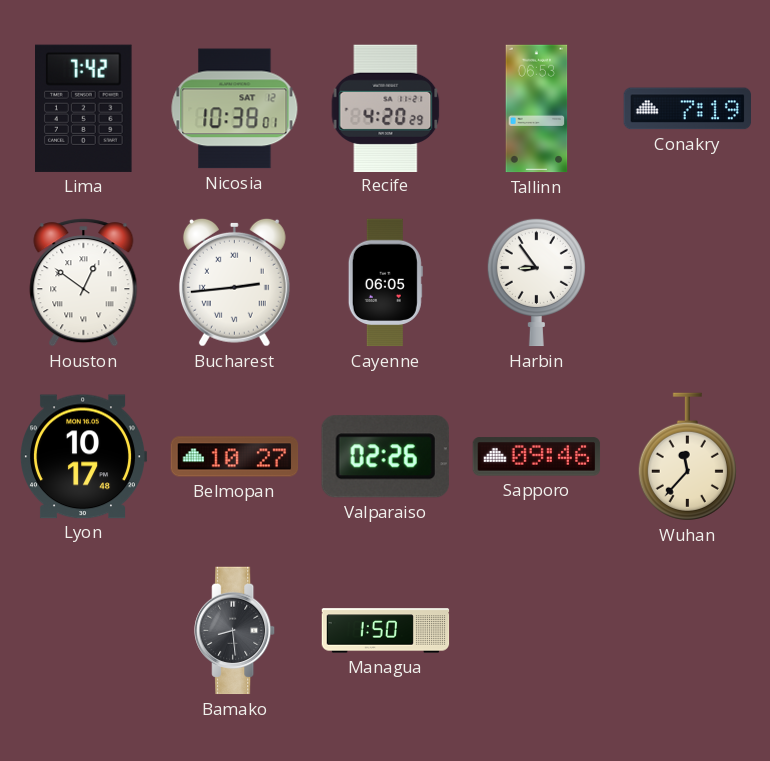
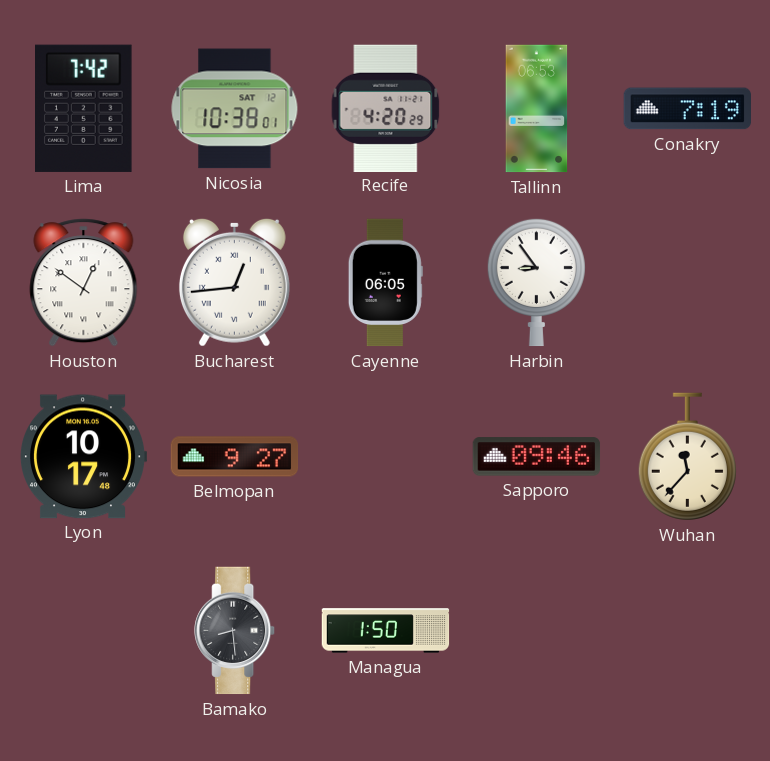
Bucharest: 2:44 -> 12:44
Belmopan: 10:27 -> 9:27
Valparaiso: 02:26 -> none
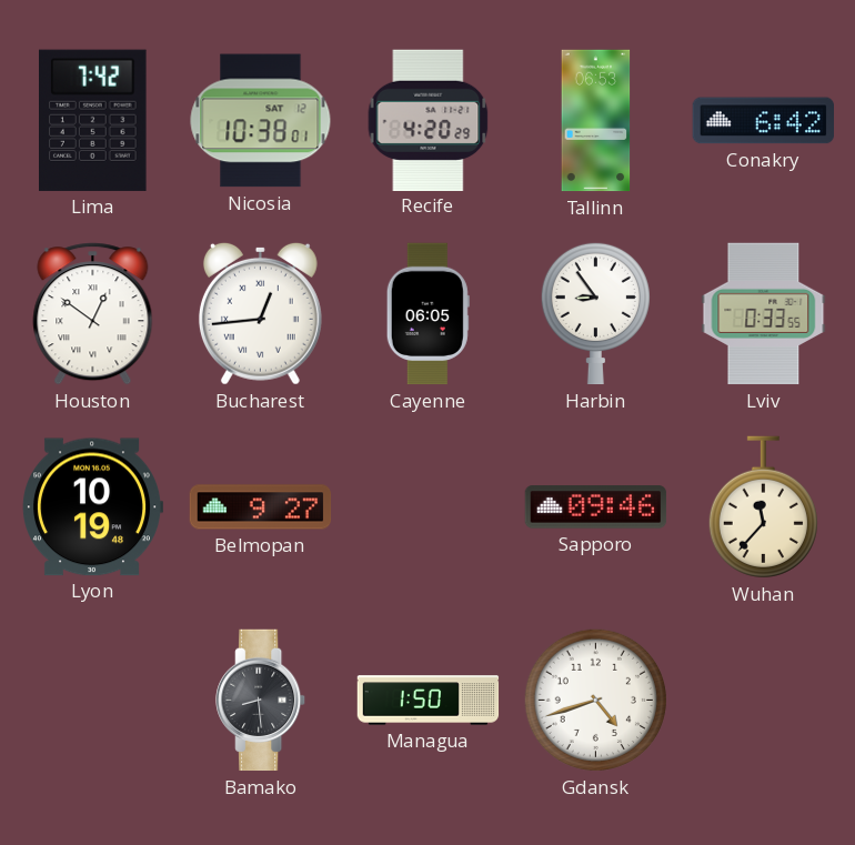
Conakry: 7:19 -> 6:42
Lviv: none -> 0:33
Lyon: 10:17 -> 10:19
Gdansk: none -> 4:42
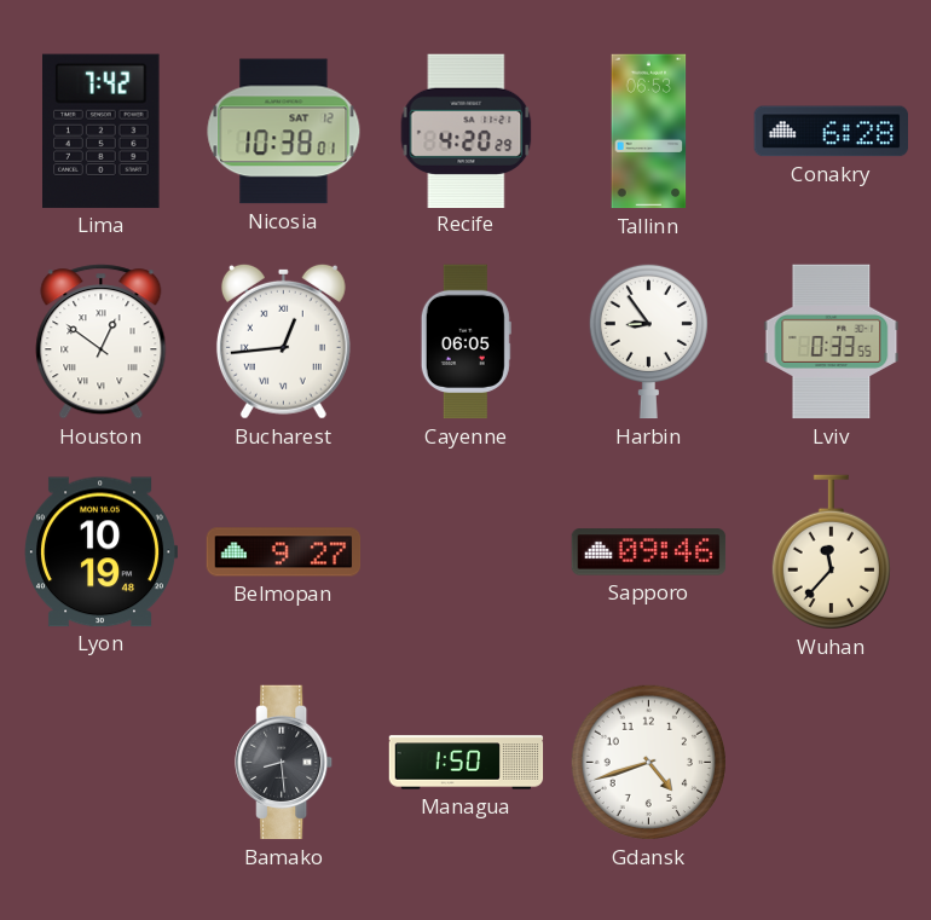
Conakry: 6:42 -> 6:28
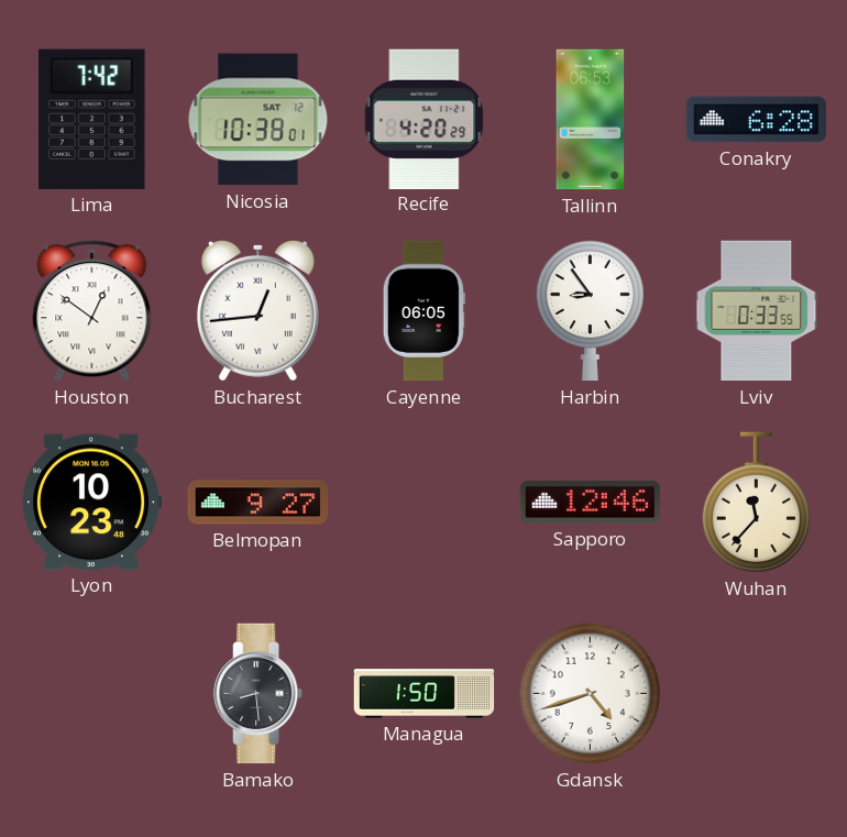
Lyon: 10:19 -> 10:23
Sapporo: 09:46 -> 12:46
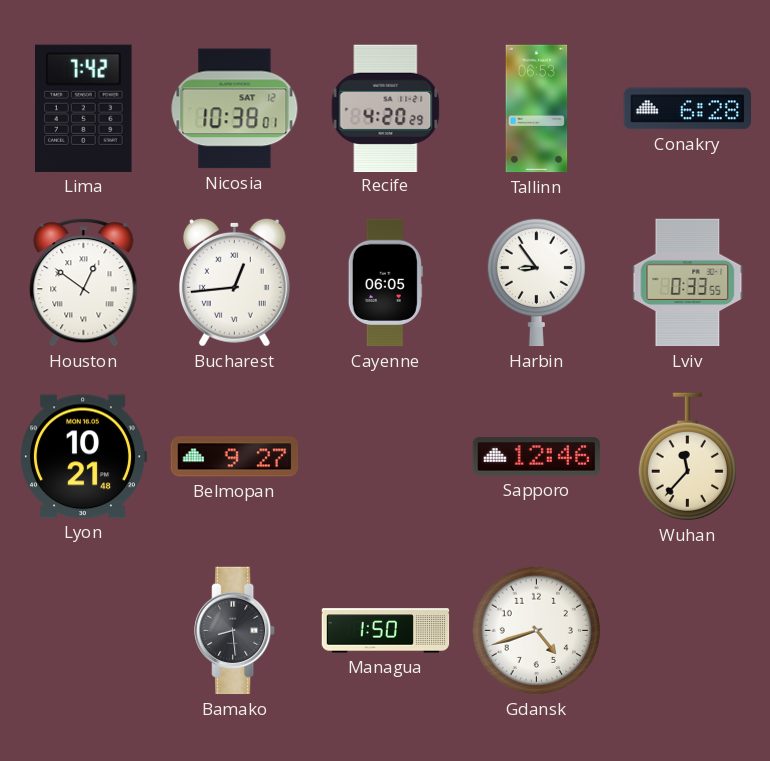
Lyon: 10:23 -> 10:21
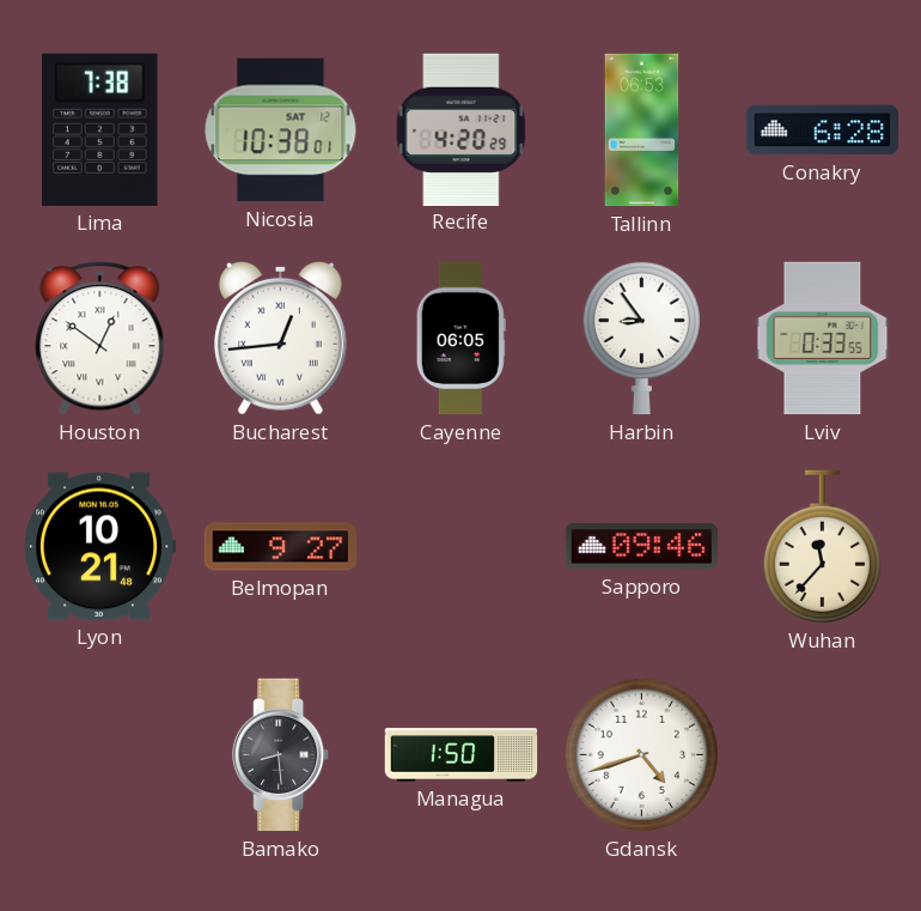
Lima: 7:42 -> 7:38
Sapporo: 12:46 -> 09:46
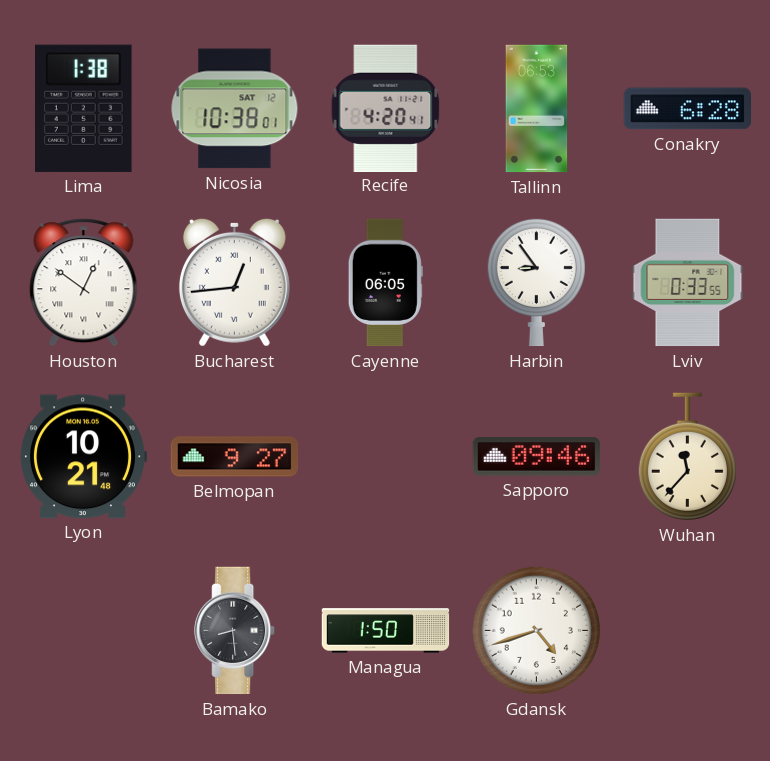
Lima: 7:38 -> 1:38
Recife: 4:20:29 -> 4:20:41
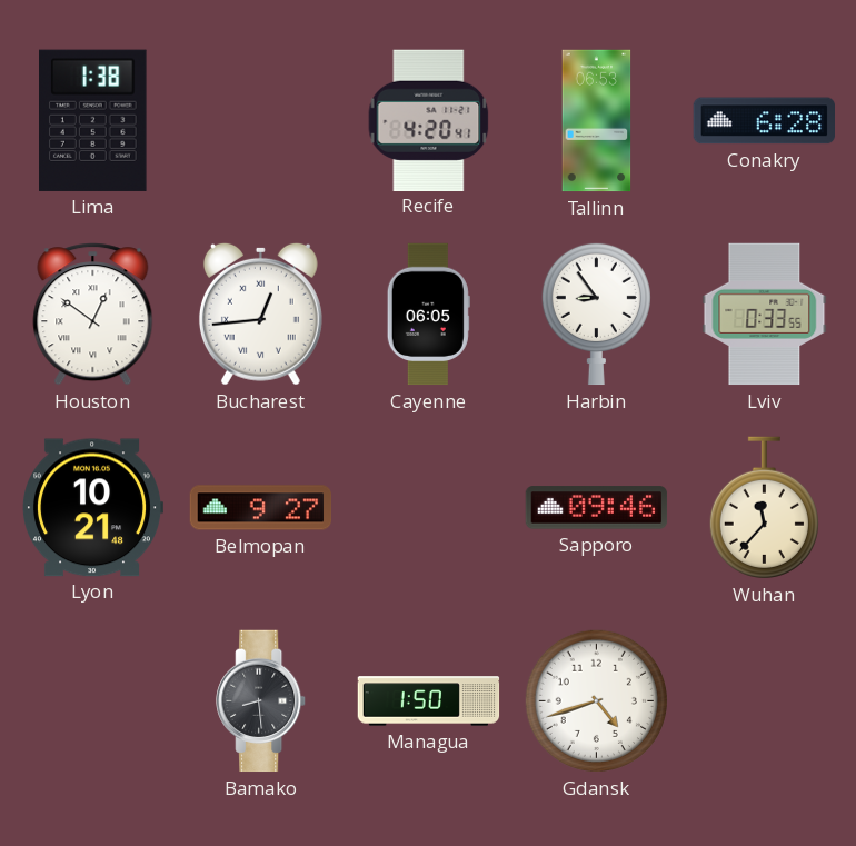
Nicosia: 10:38 -> none
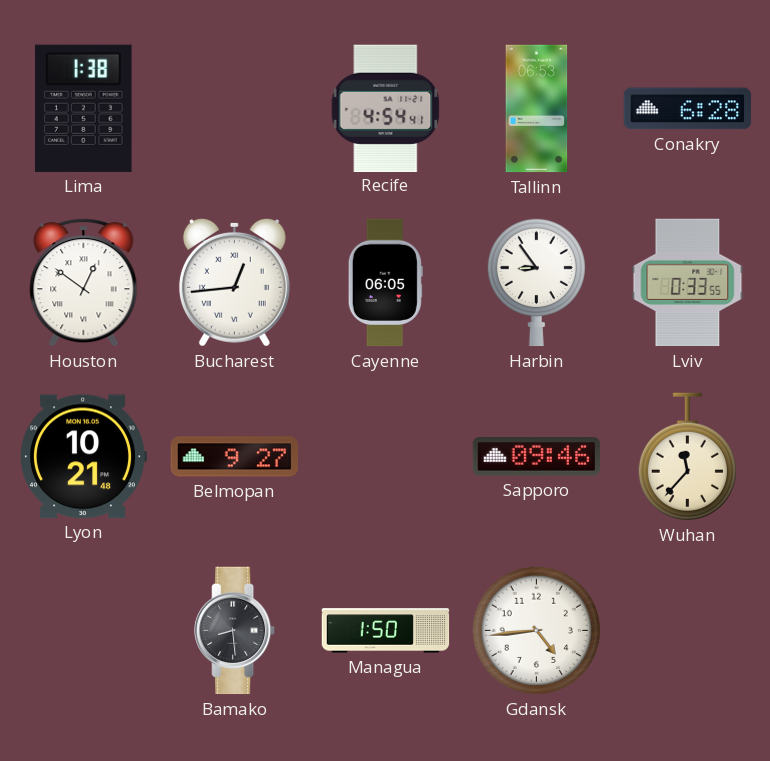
Recife: 4:20 -> 4:54
Gdansk: 4:42 -> 4:44
